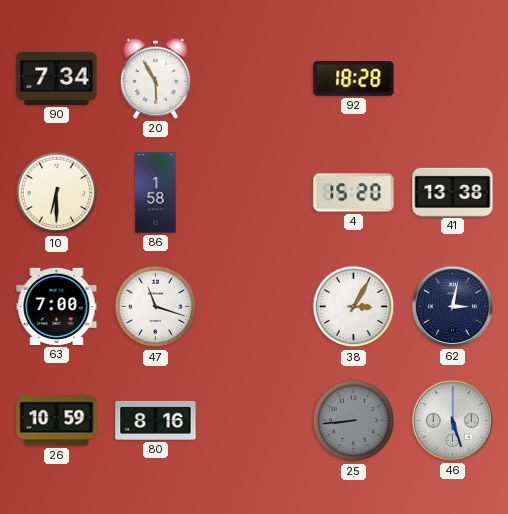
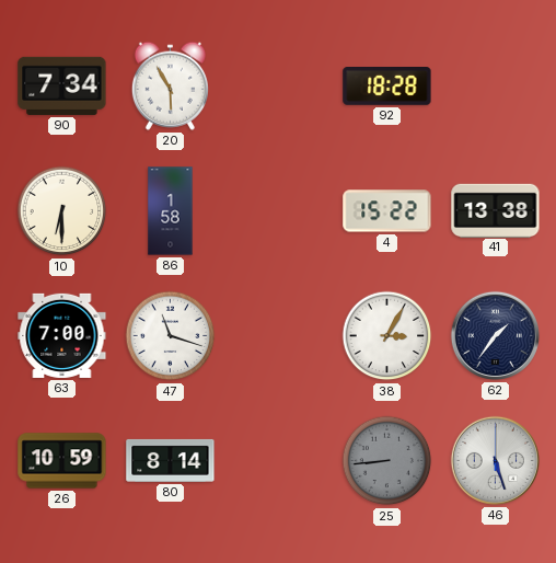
4: 15:20 -> 15:22
62: 3:02 -> 1:36
80: 8:16 -> 8:14
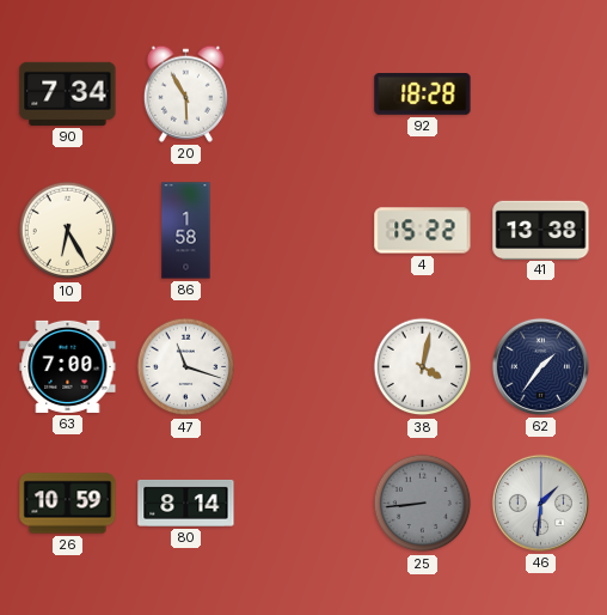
10: 6:30 -> 6:25
38: 3:05 -> 4:02
46: 5:27 -> 1:31
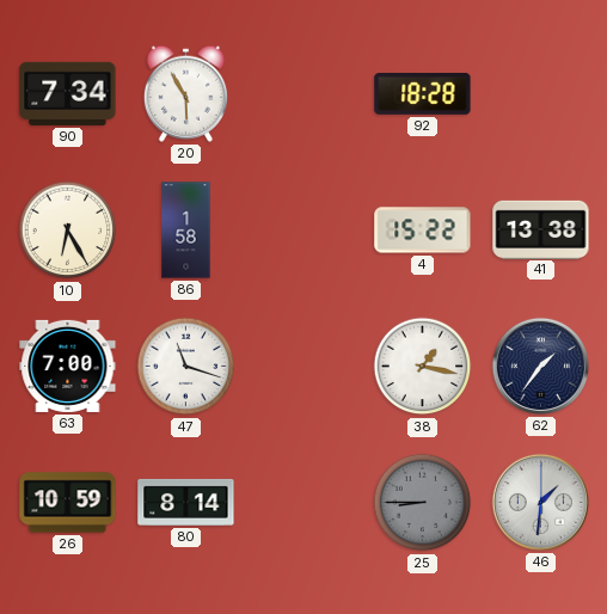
38: 4:02 -> 1:17
25: 8:44 -> 8:45
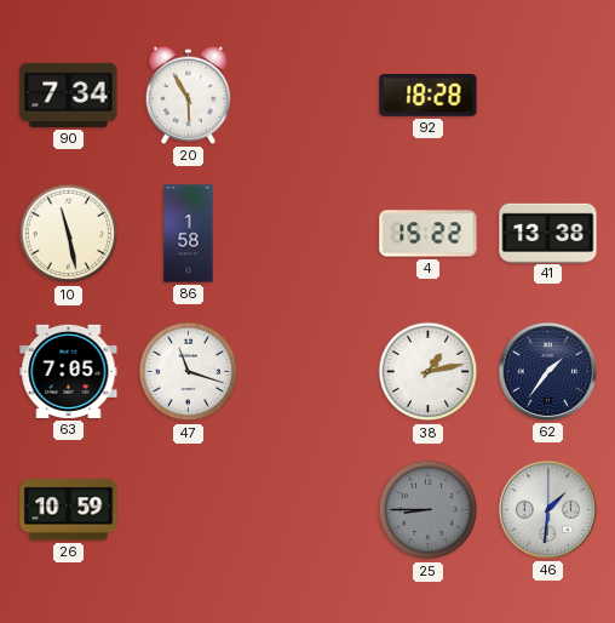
10: 6:25 -> 11:28
63: 7:00 -> 7:05
38: 1:17 -> 1:13
80: 8:14 -> none
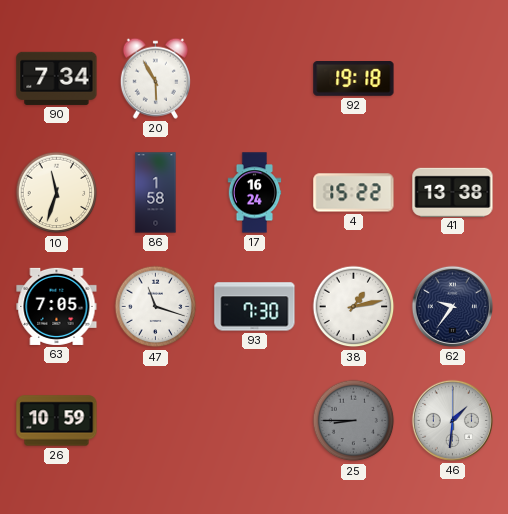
92: 18:28 -> 19:18
10: 11:28 -> 11:33
17: none -> 16:24
93: none -> 7:30
62: 1:36 -> 9:36
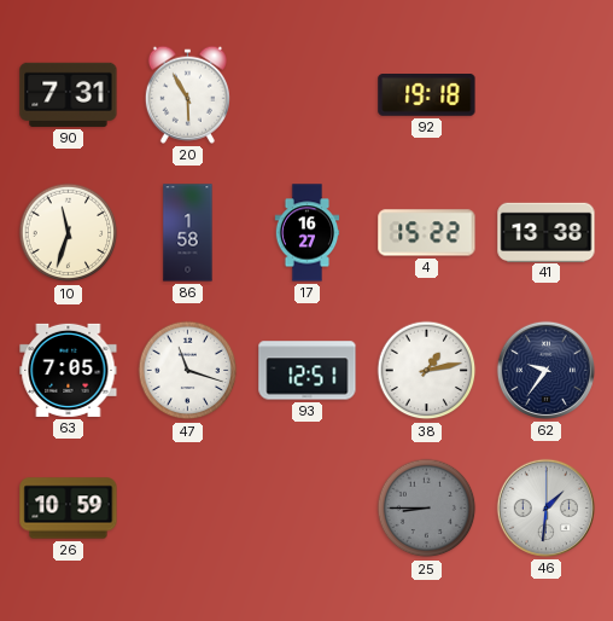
90: 7:34 -> 7:31
17: 16:24 -> 16:27
93: 7:30 -> 12:51
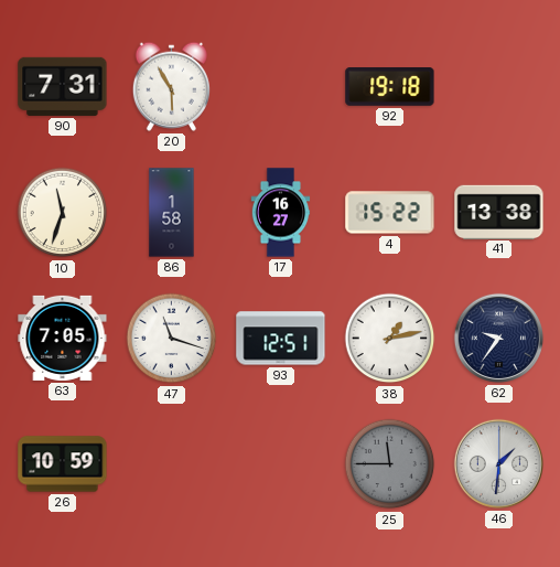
25: 8:45 -> 11:45
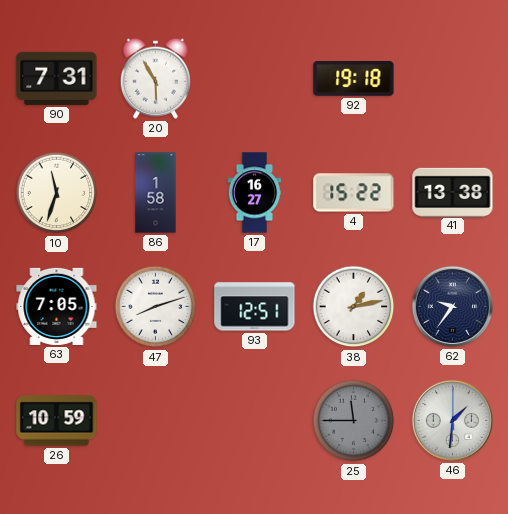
47: 11:18 -> 8:12
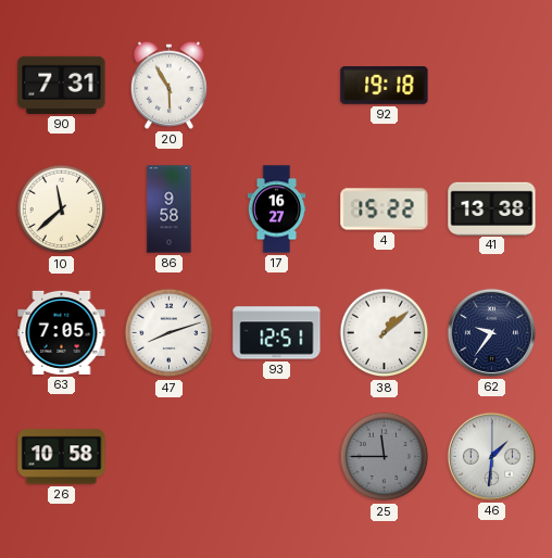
10: 11:33 -> 11:38
86: 1:58 -> 9:58
38: 1:13 -> 1:08
26: 10:59 -> 10:58
